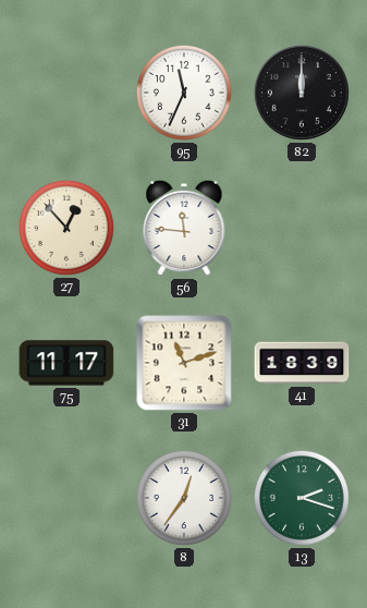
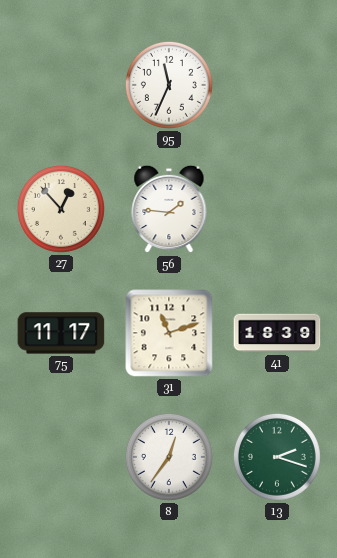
82: 12:00 -> none
56: 11:46 -> 1:46
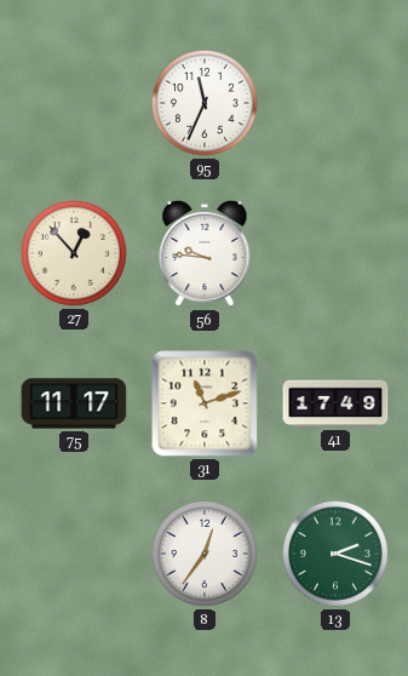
56: 1:46 -> 9:46
41: 18:39 -> 17:49
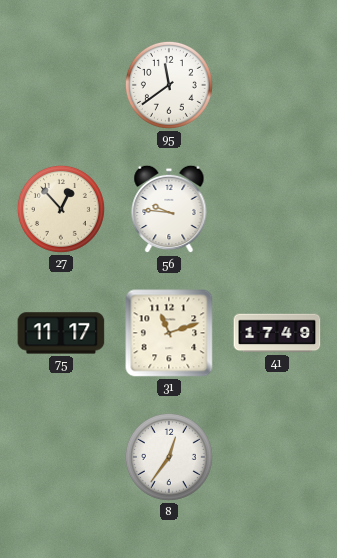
95: 11:34 -> 11:39
13: 2:18 -> none
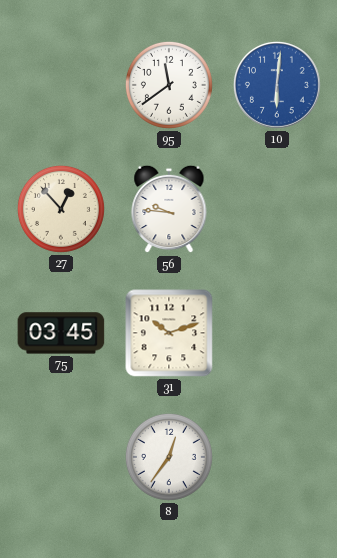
10: none -> 6:01
75: 11:17 -> 03:45
31: 11:12 -> 10:12
41: 17:49 -> none
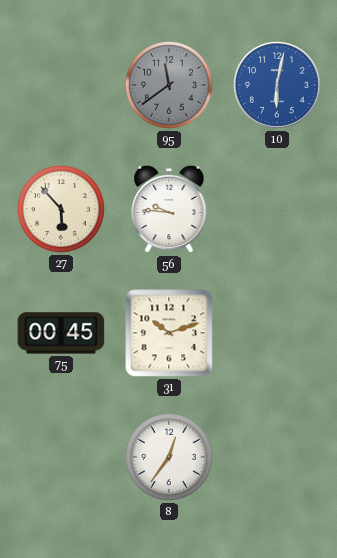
95 dial: white -> grey
10: 6:01 -> 6:02
27: 12:53 -> 5:53
75: 03:45 -> 00:45
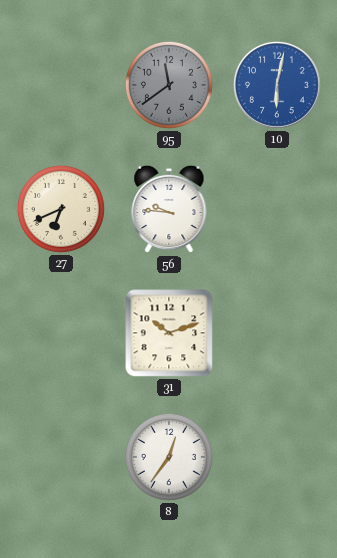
27: 5:53 -> 6:41
75: 00:45 -> none
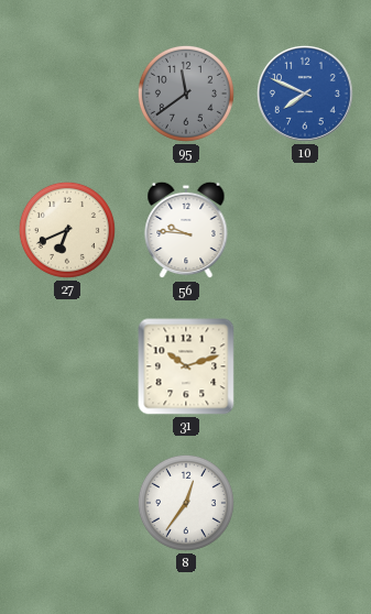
10: 6:02 -> 7:49
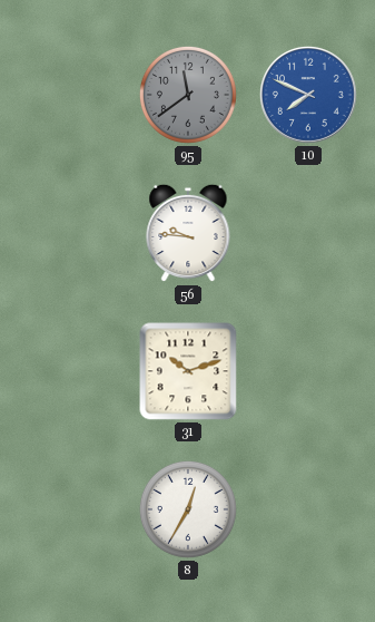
27: 6:41 -> none
8: 12:36 -> 12:35
